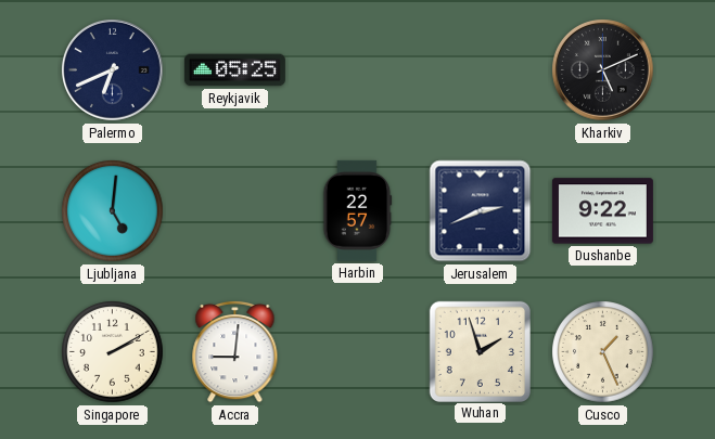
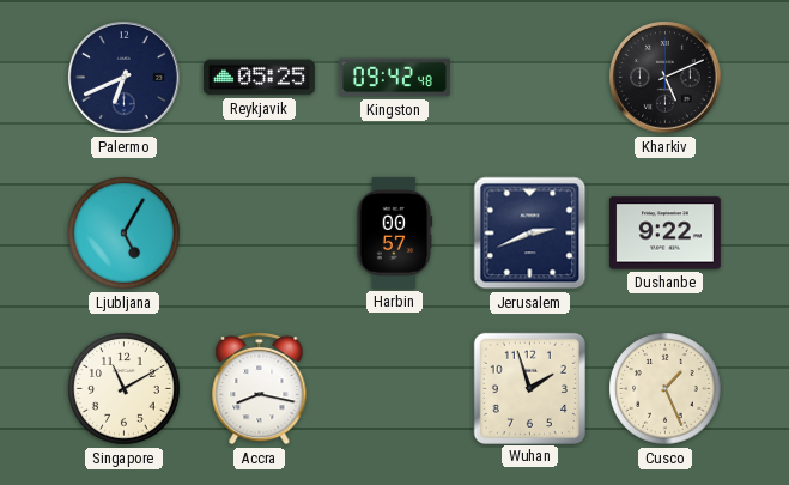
Kingston: none -> 09:42
Ljubljana: 5:01 -> 5:05
Harbin: 22:57 -> 00:57
Singapore: 2:10 -> 11:10
Accra: 9:01 -> 8:17
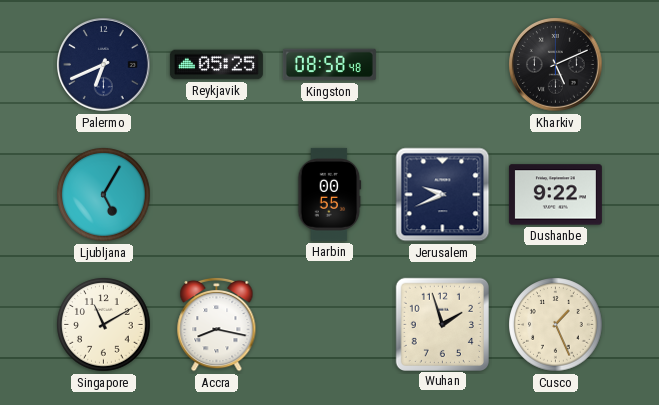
Kingston: 09:42 -> 08:58
Harbin: 00:57 -> 00:55
Jerusalem: 2:41 -> 9:41
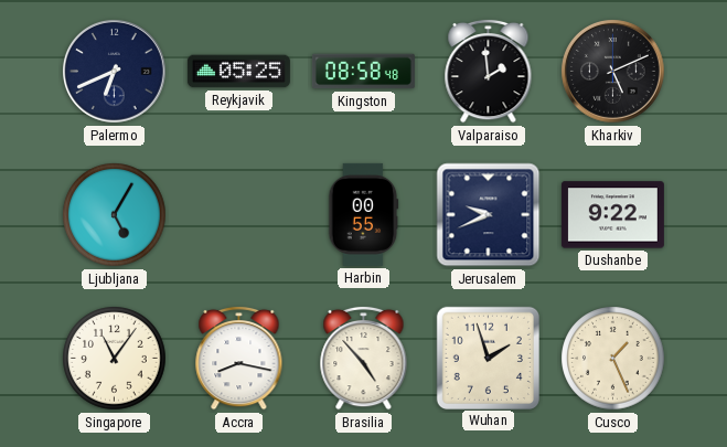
Valparaiso: none -> 1:59
Singapore: 11:10 -> 11:06
Brasilia: none -> 4:53
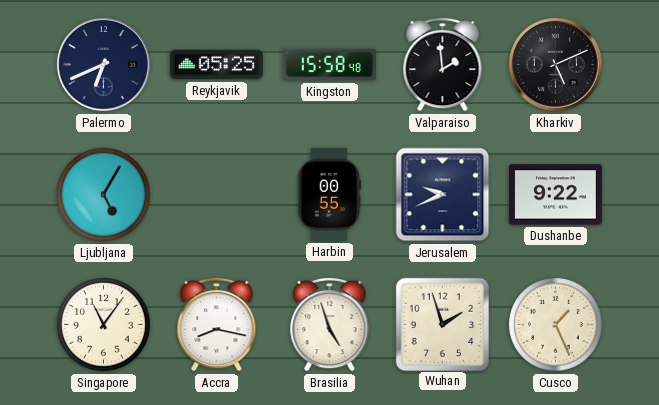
Kingston: 08:58 -> 15:58
Brasilia: 4:53 -> 4:57
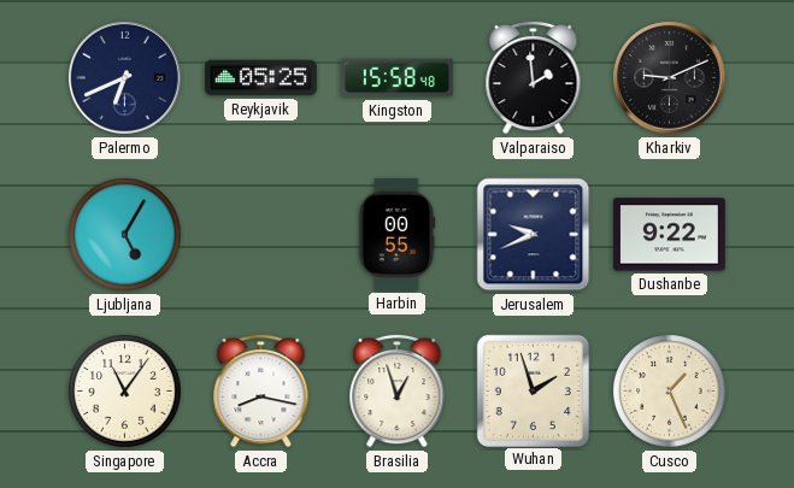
Kharkiv: 5:11 -> 9:11
Brasilia: 4:57 -> 12:57
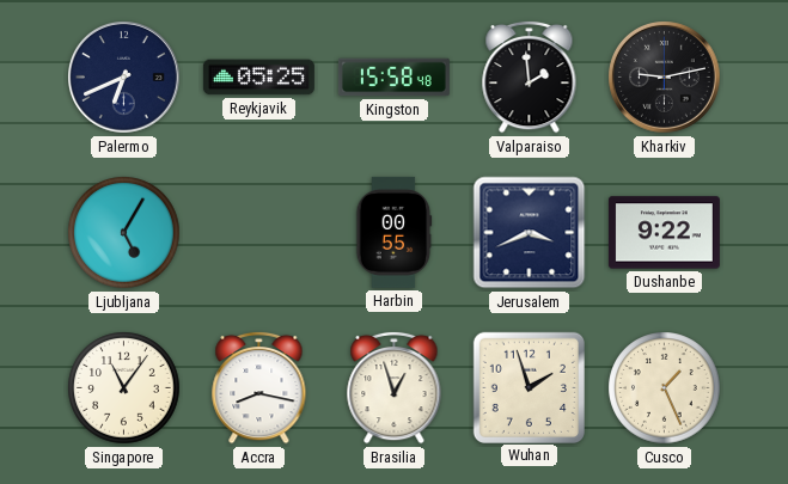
Kharkiv: 9:11 -> 9:13
Jerusalem: 9:41 -> 3:41
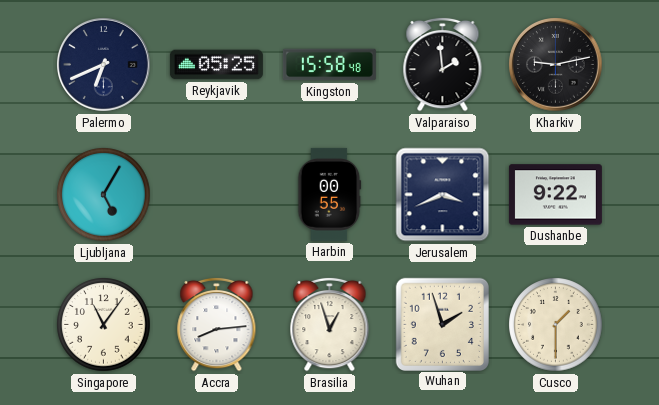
Accra: 8:17 -> 8:14
Cusco: 1:26 -> 1:30
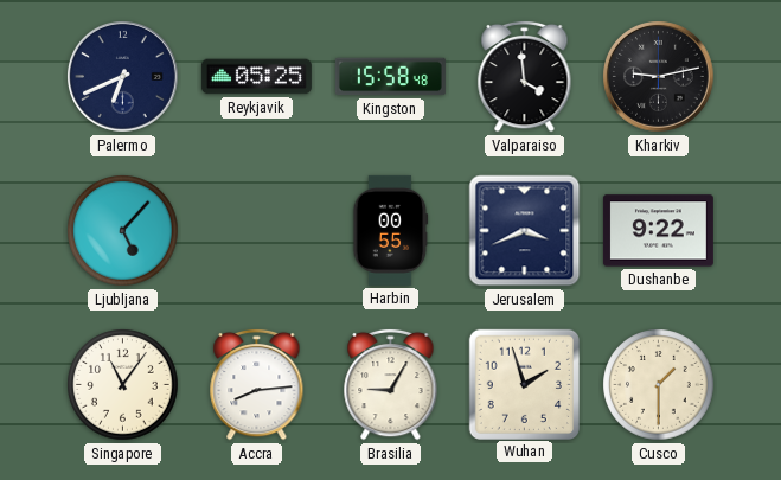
Valparaiso: 1:59 -> 3:59
Ljubljana: 5:05 -> 5:07
Brasilia: 12:57 -> 9:05
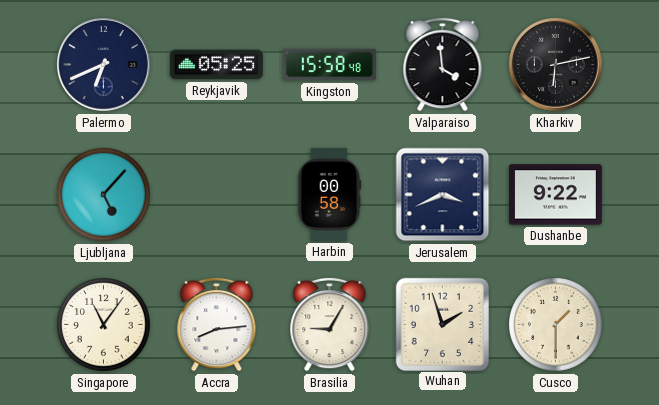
Kharkiv: 9:13 -> 6:13
Harbin: 00:55 -> 00:58
